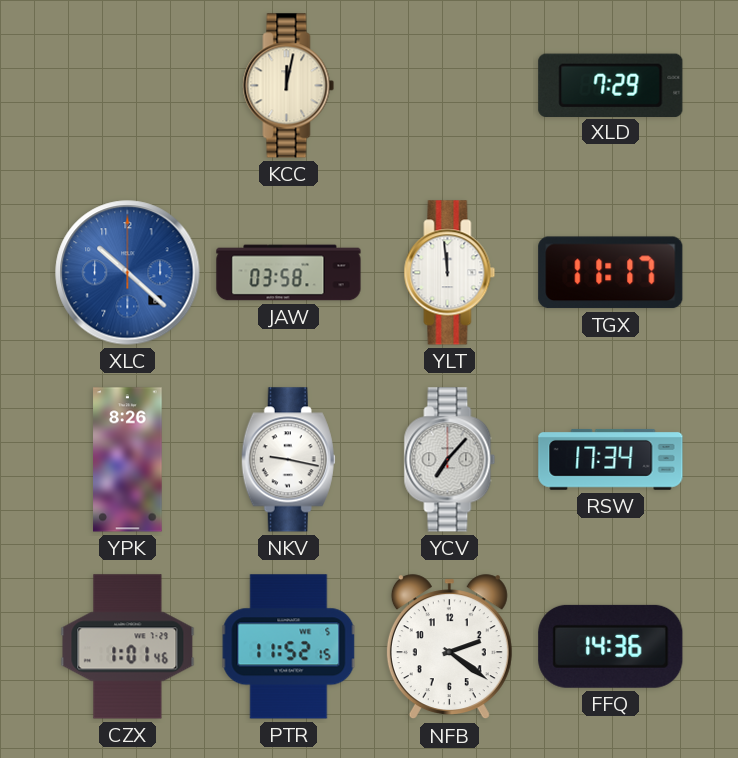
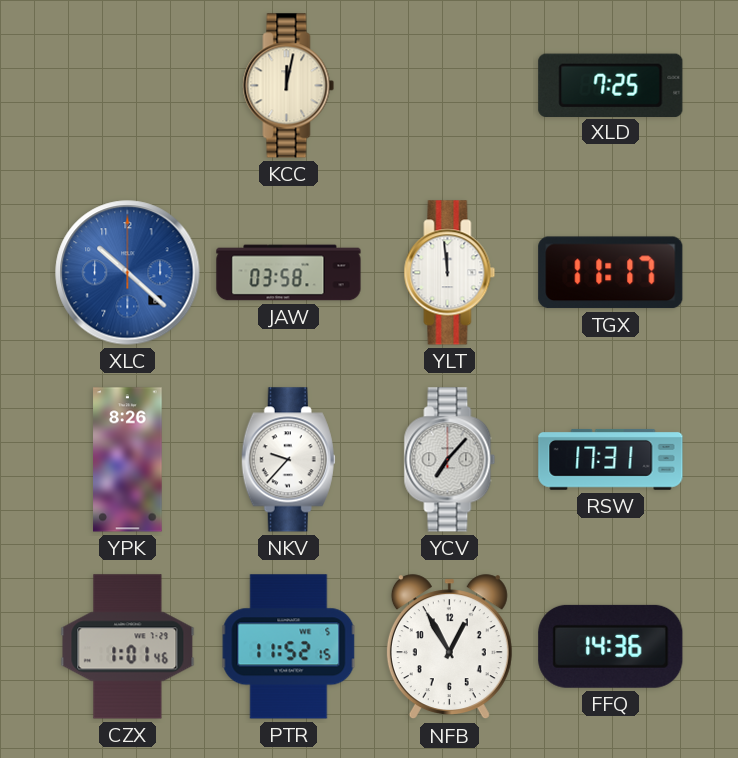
XLD: 7:29 -> 7:25
NKV: 9:17 -> 9:37
RSW: 17:34 -> 17:31
NFB: 2:21 -> 12:55
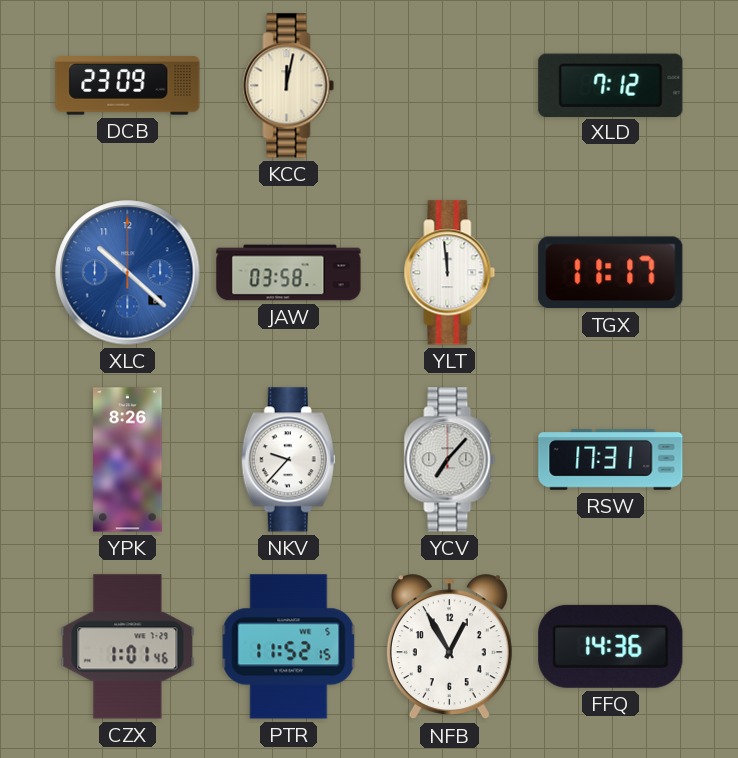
DCB: none -> 23:09
XLD: 7:25 -> 7:12
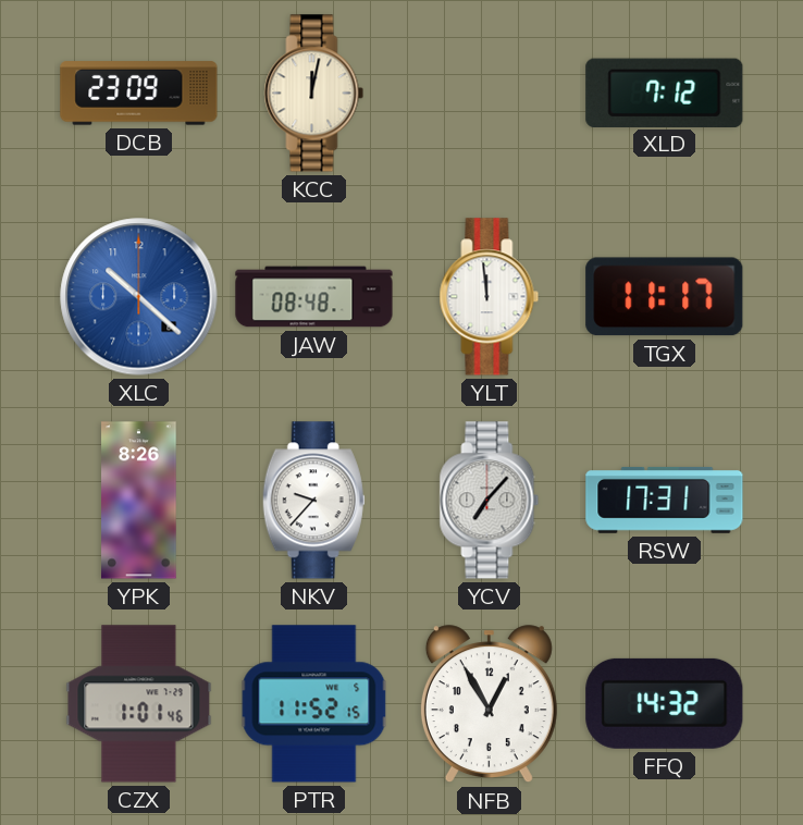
JAW: 03:58 -> 08:48
FFQ: 14:36 -> 14:32
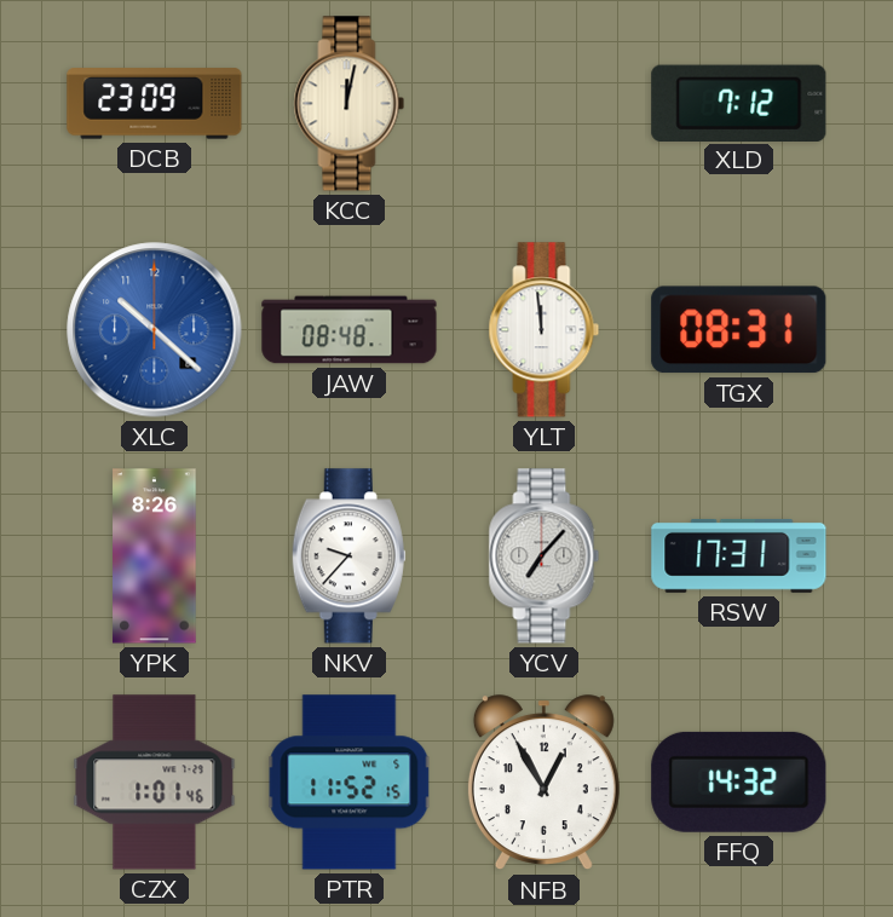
TGX: 11:17 -> 08:31
